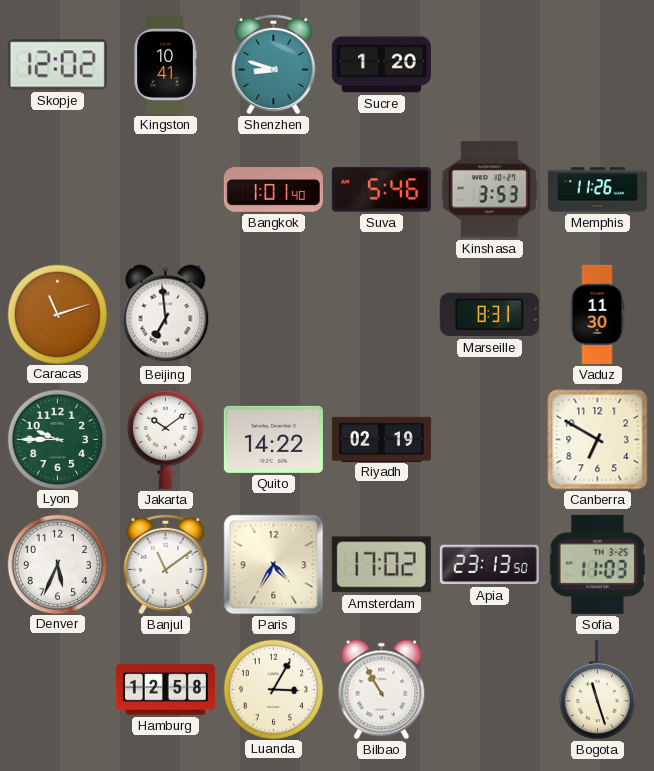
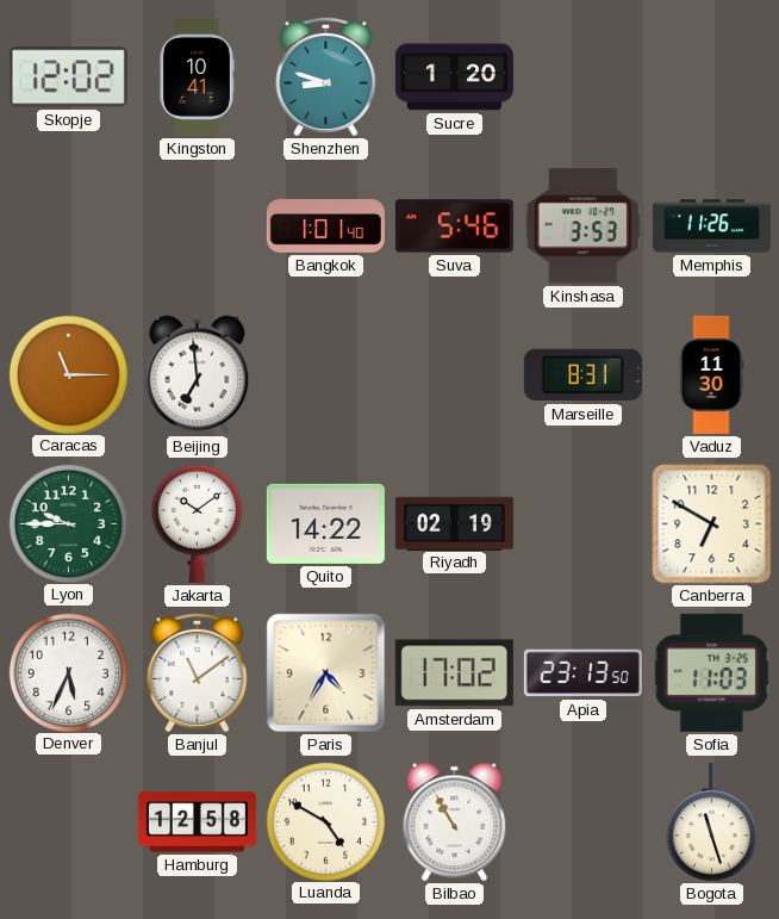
Caracas: 11:12 -> 11:15
Luanda: 3:05 -> 4:50
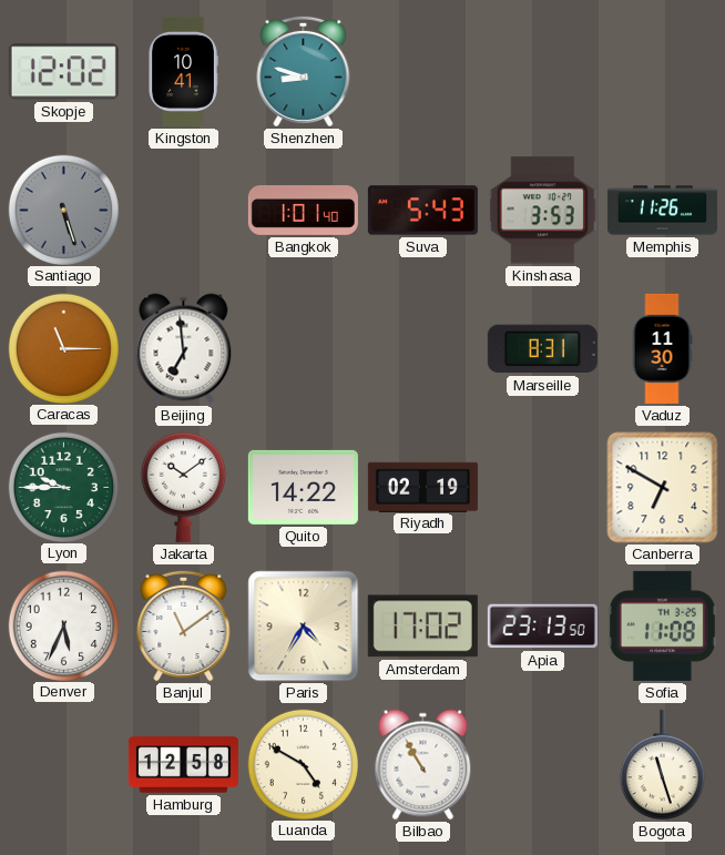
Sucre: 1:20 -> none
Santiago: none -> 5:27
Suva: 5:46 -> 5:43
Sofia: 11:03 -> 11:08
